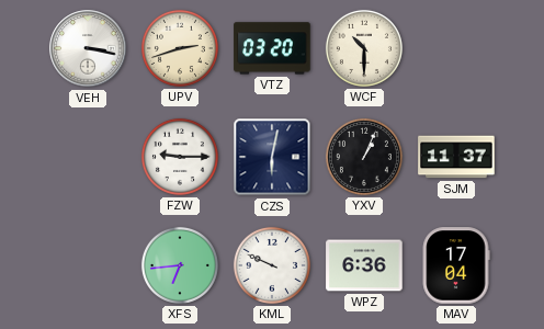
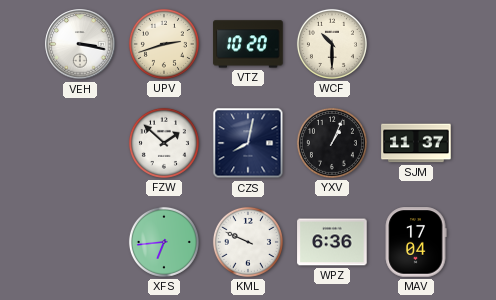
VTZ: 03:20 -> 10:20
FZW: 9:15 -> 1:52
CZS: 6:02 -> 8:02
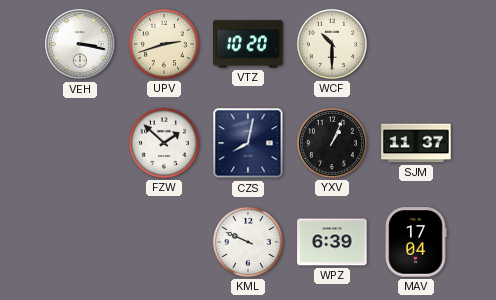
XFS: 6:44 -> none
WPZ: 6:36 -> 6:39
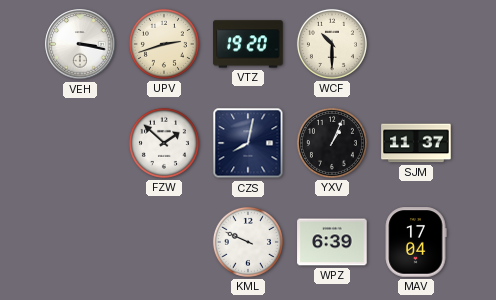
VTZ: 10:20 -> 19:20
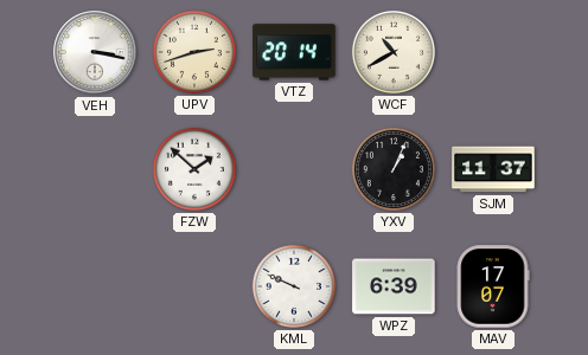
VTZ: 19:20 -> 20:14
WCF: 10:30 -> 10:40
CZS: 8:02 -> none
MAV: 17:04 -> 17:07
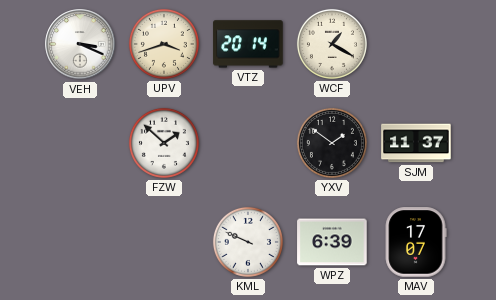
VEH: 3:17 -> 3:19
UPV: 2:42 -> 3:42
WCF: 10:40 -> 1:20
YXV: 1:04 -> 1:51
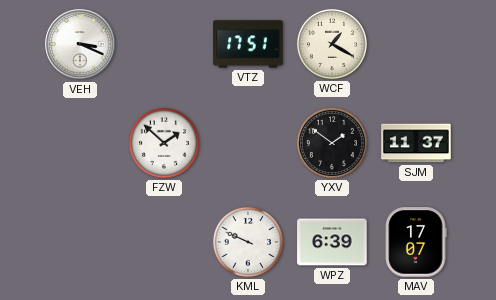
UPV: 3:42 -> none
VTZ: 20:14 -> 17:51
